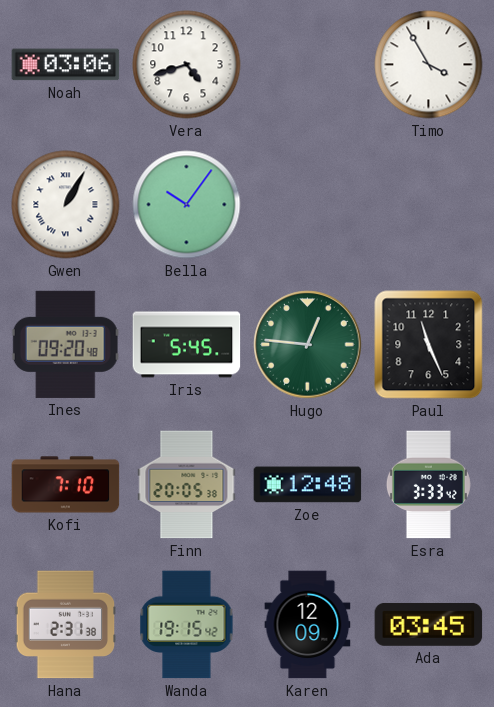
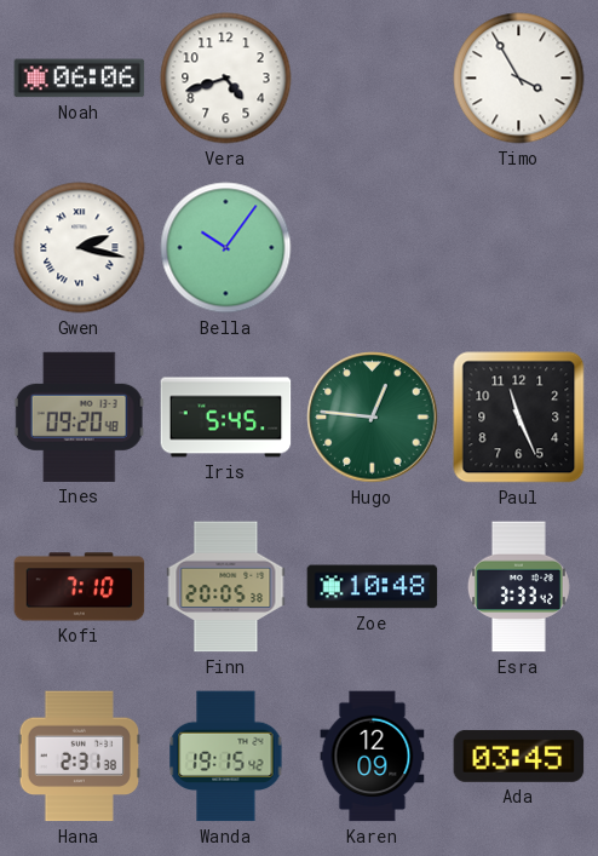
Noah: 03:06 -> 06:06
Gwen: 1:05 -> 2:17
Zoe: 12:48 -> 10:48
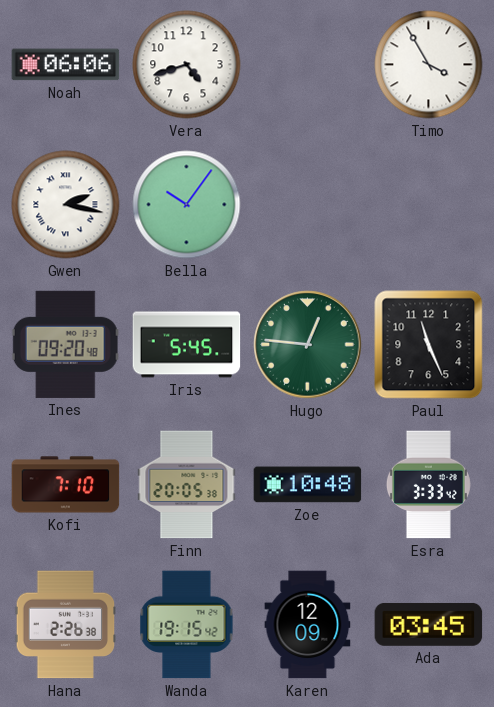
Hana: 2:31 -> 2:26
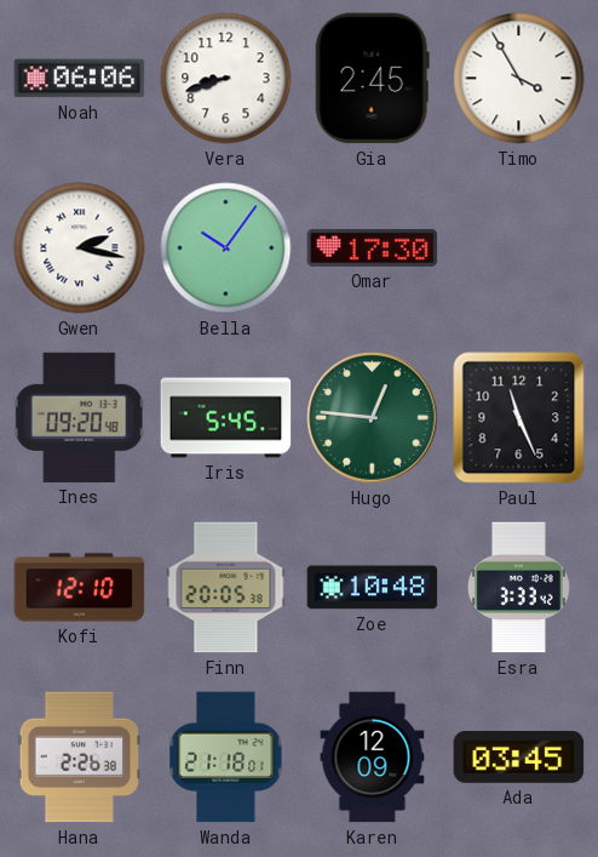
Vera: 4:42 -> 8:42
Gia: none -> 2:45
Omar: none -> 17:30
Kofi: 7:10 -> 12:10
Wanda: 19:15 -> 21:18
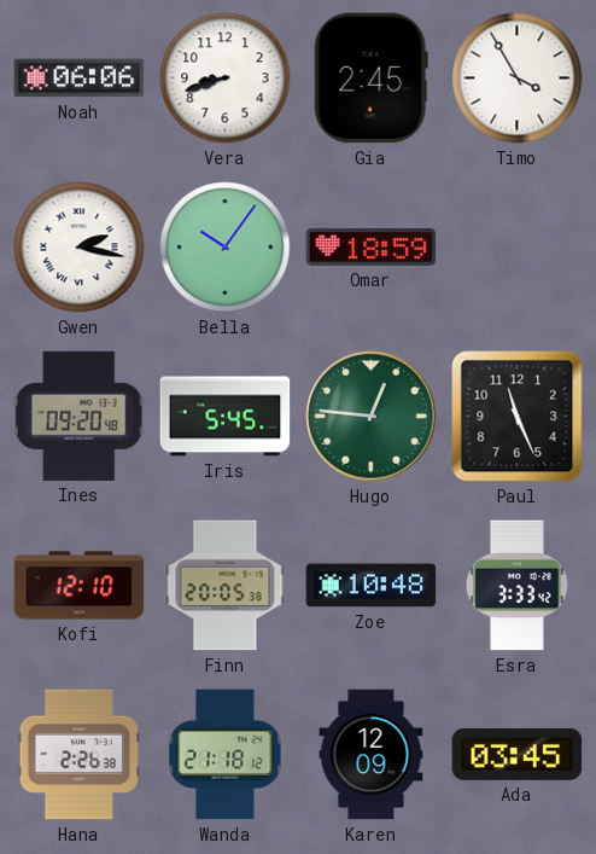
Omar: 17:30 -> 18:59
Wanda: 21:18:01 -> 21:18:12
